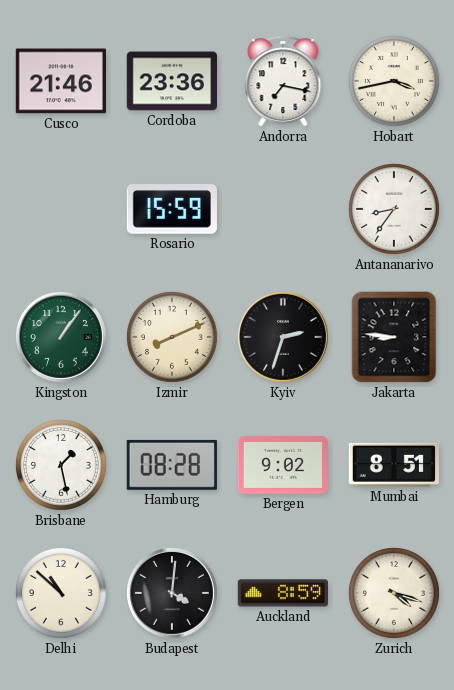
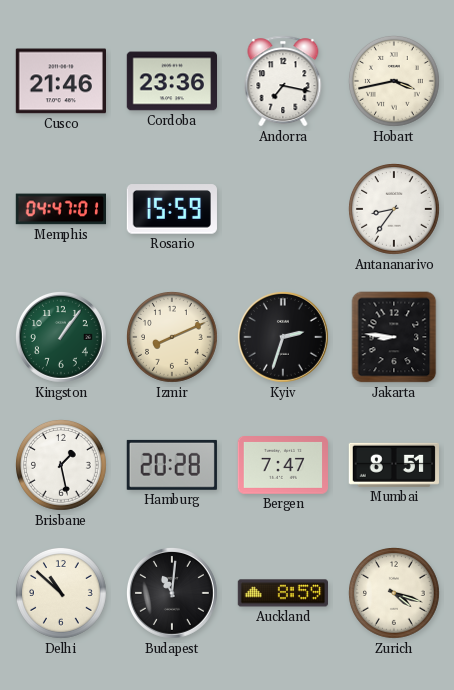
Memphis: none -> 04:47
Hamburg: 08:28 -> 20:28
Bergen: 9:02 -> 7:47
Budapest: 4:01 -> 11:01
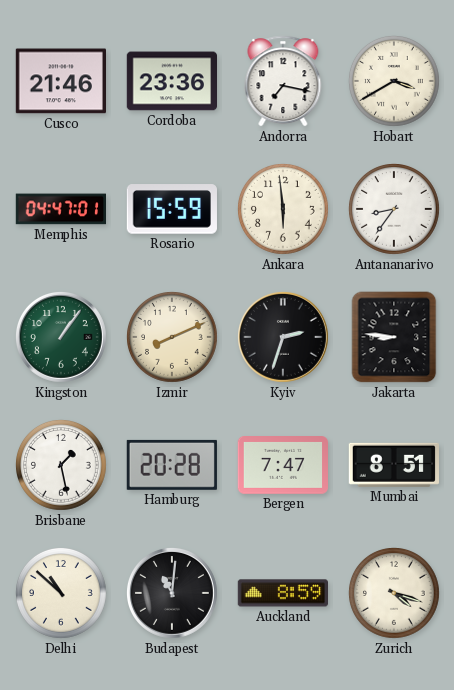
Hobart: 3:43 -> 3:40
Ankara: none -> 5:59
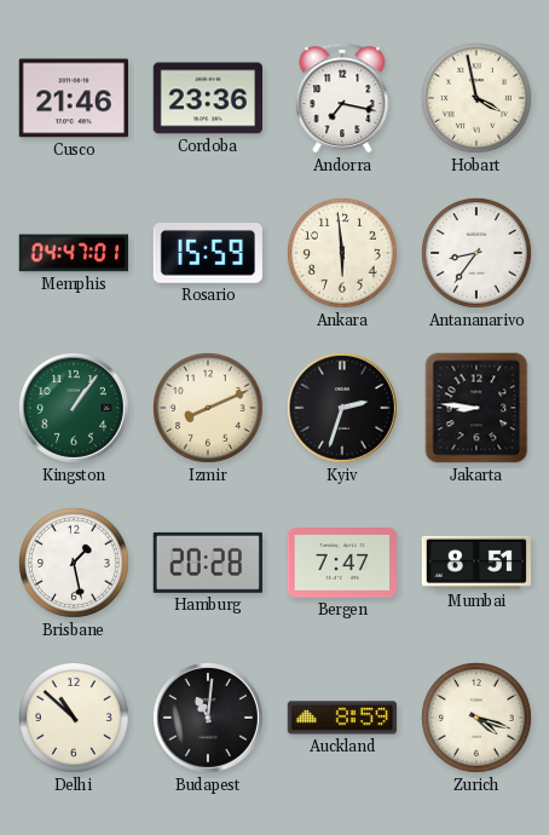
Hobart: 3:40 -> 3:58
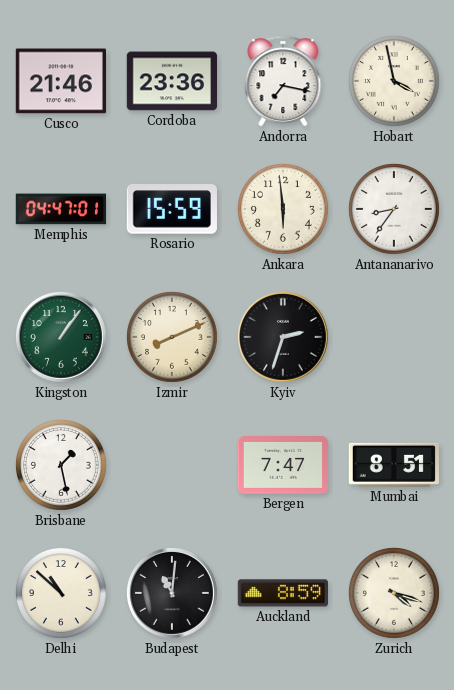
Jakarta: 8:46 -> none
Hamburg: 20:28 -> none
